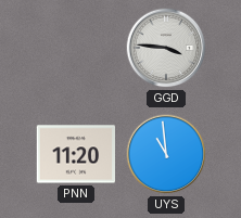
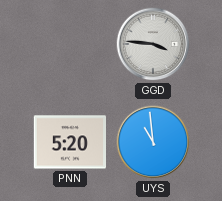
PNN: 11:20 -> 5:20
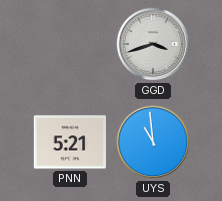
GGD: 3:46 -> 3:42
PNN: 5:20 -> 5:21
